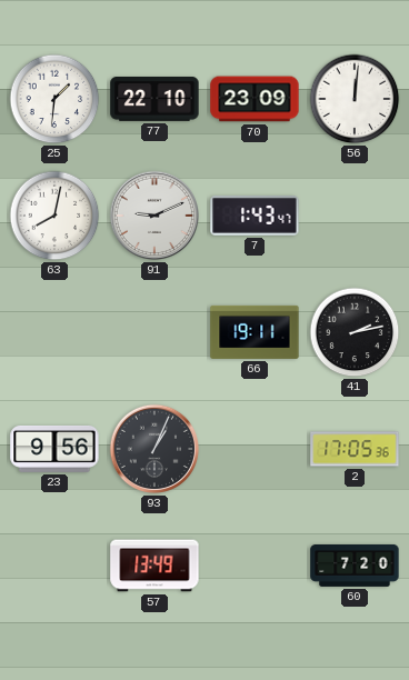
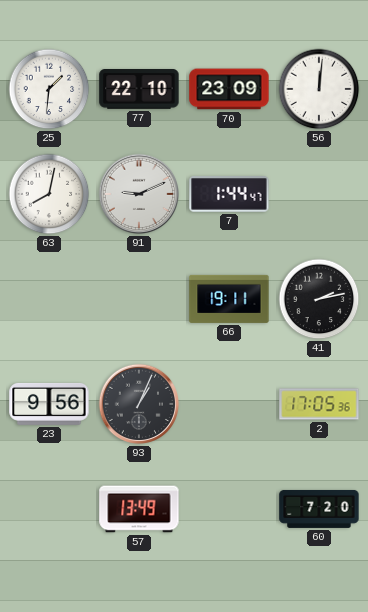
7: 1:43 -> 1:44
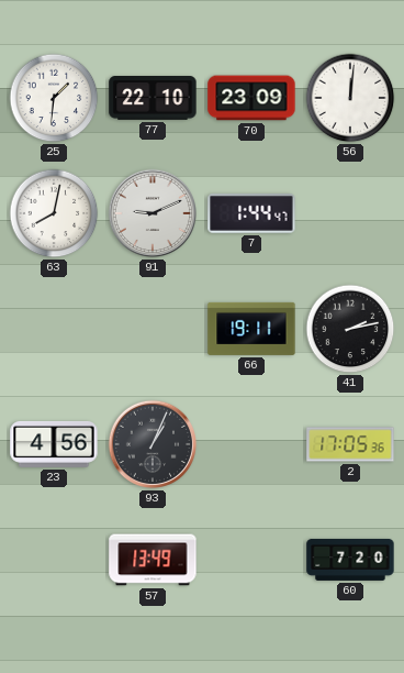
23: 9:56 -> 4:56
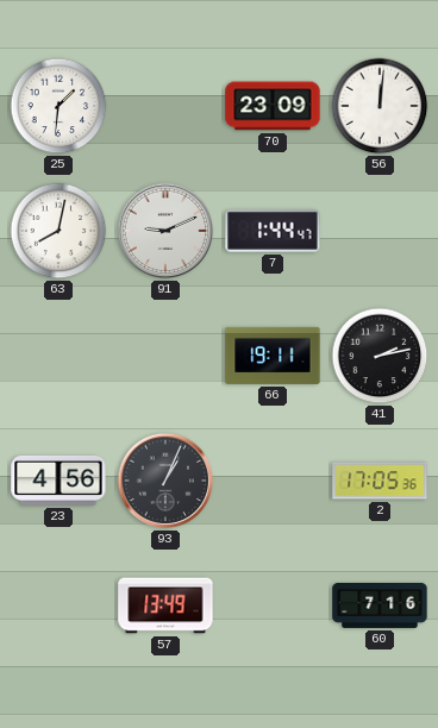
77: 22:10 -> none
60: 7:20 -> 7:16
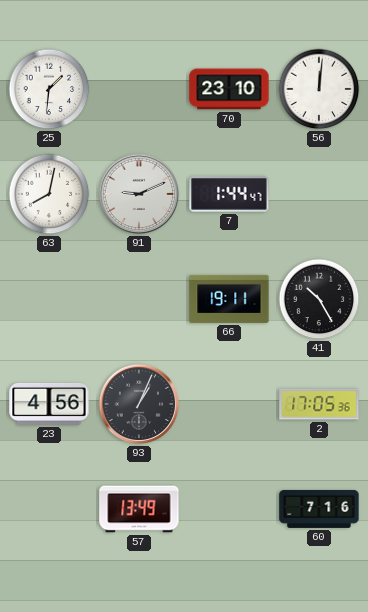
70: 23:09 -> 23:10
41: 2:13 -> 10:25
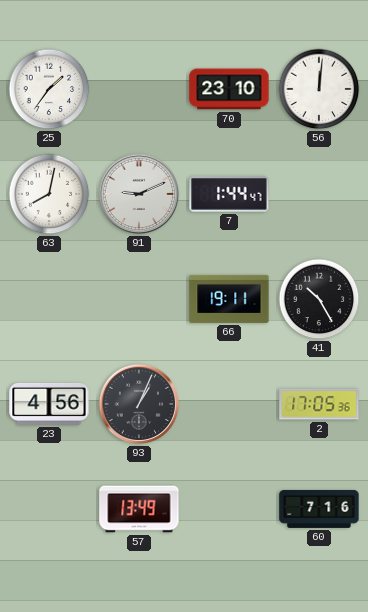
25: 1:31 -> 1:36
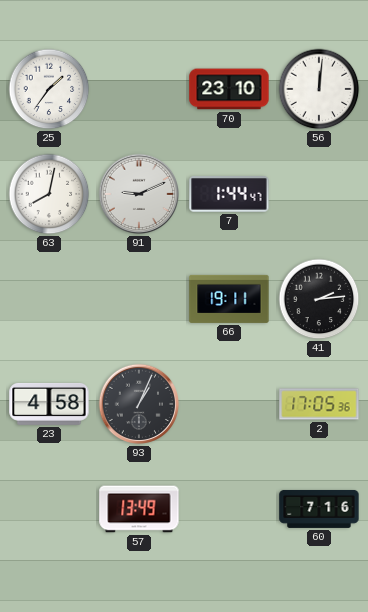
41: 10:25 -> 2:14
23: 4:56 -> 4:58
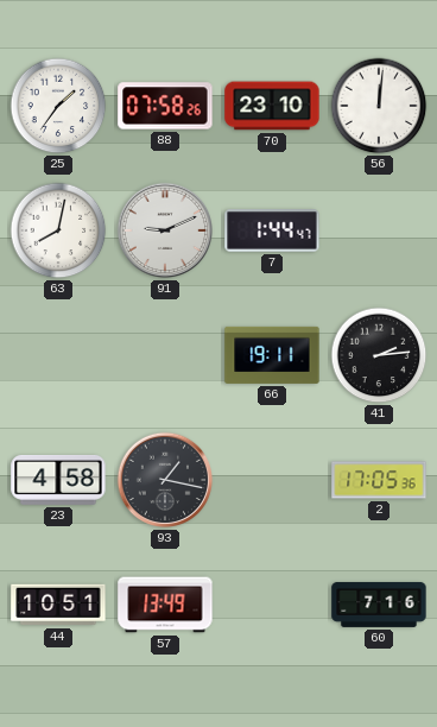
88: none -> 07:58
93: 1:04 -> 1:17
44: none -> 10:51
